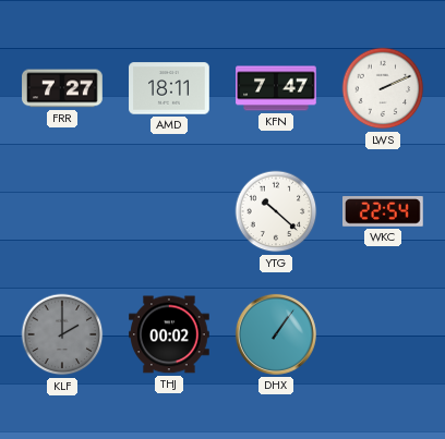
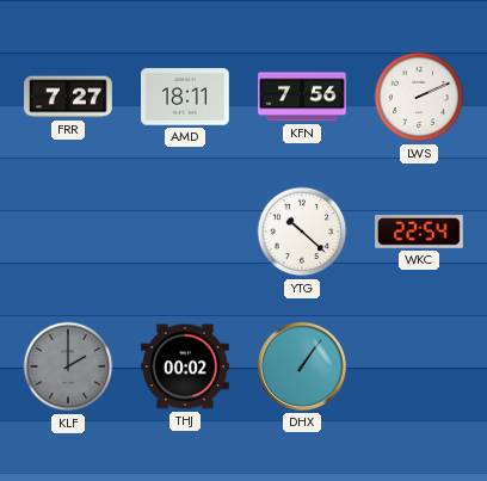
KFN: 7:47 -> 7:56
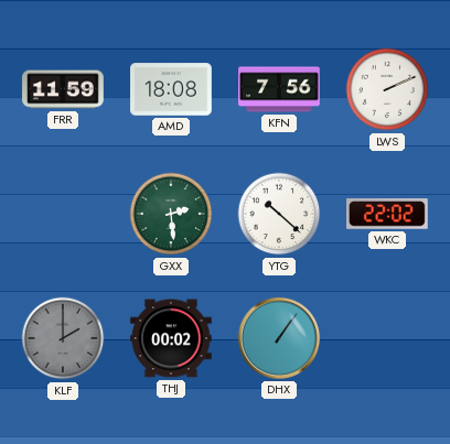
FRR: 7:27 -> 11:59
AMD: 18:11 -> 18:08
GXX: none -> 2:29
WKC: 22:54 -> 22:02
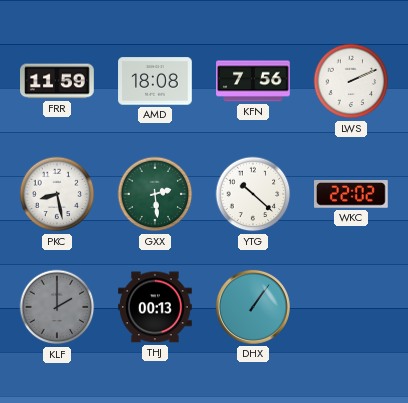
PKC: none -> 8:28
THJ: 00:02 -> 00:13
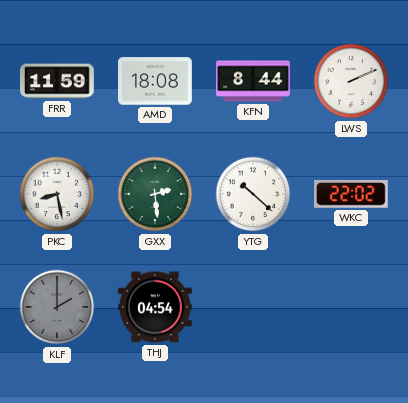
KFN: 7:56 -> 8:44
THJ: 00:13 -> 04:54
DHX: 1:06 -> none
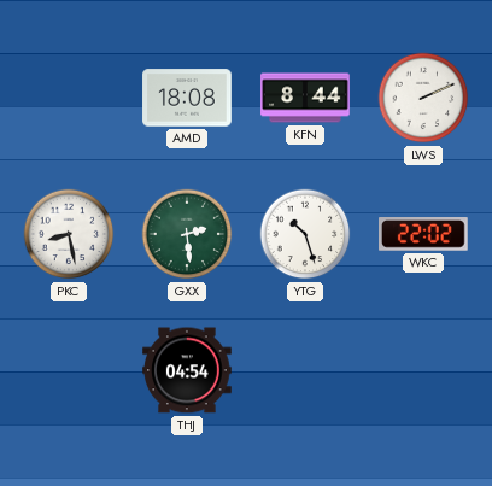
FRR: 11:59 -> none
YTG: 10:22 -> 10:27
KLF: 2:00 -> none
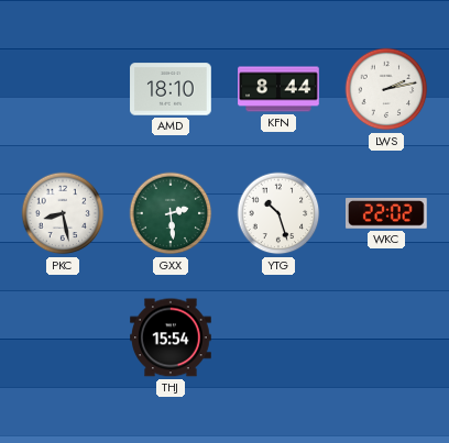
AMD: 18:08 -> 18:10
LWS: 2:11 -> 2:13
THJ: 04:54 -> 15:54
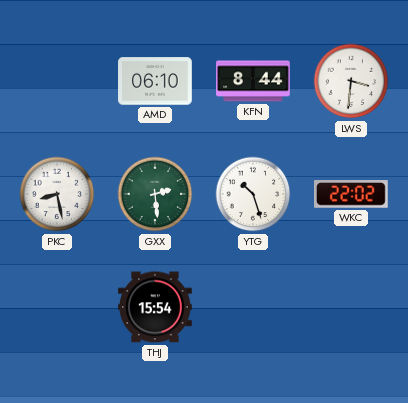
AMD: 18:10 -> 06:10
LWS: 2:13 -> 3:31
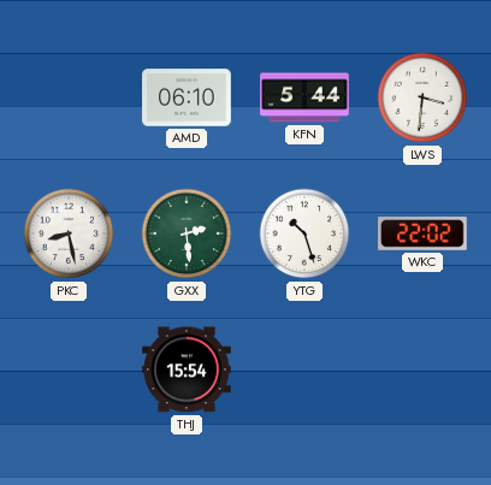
KFN: 8:44 -> 5:44
